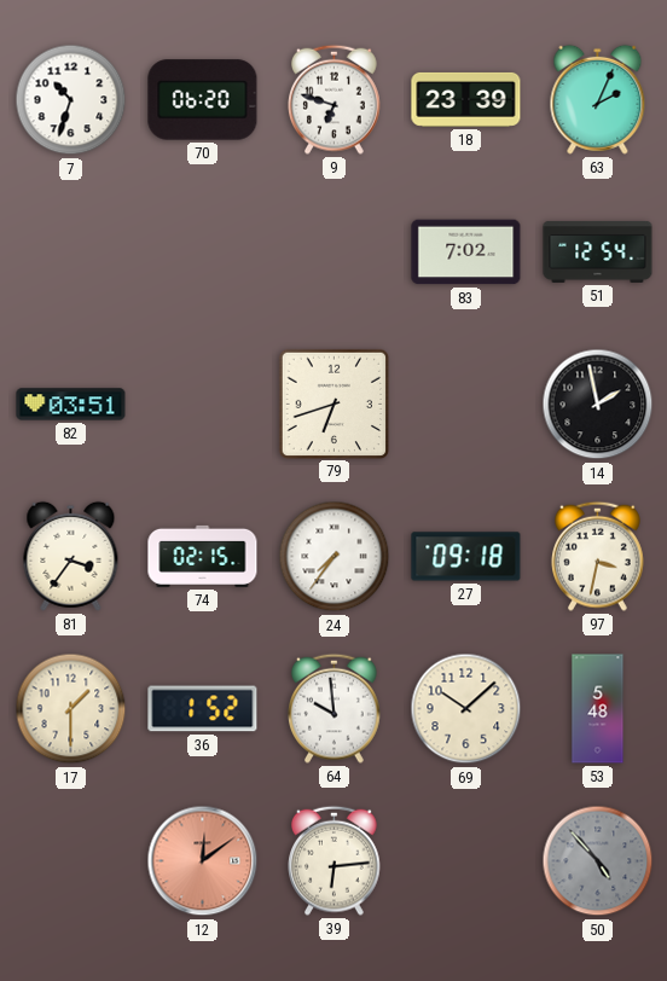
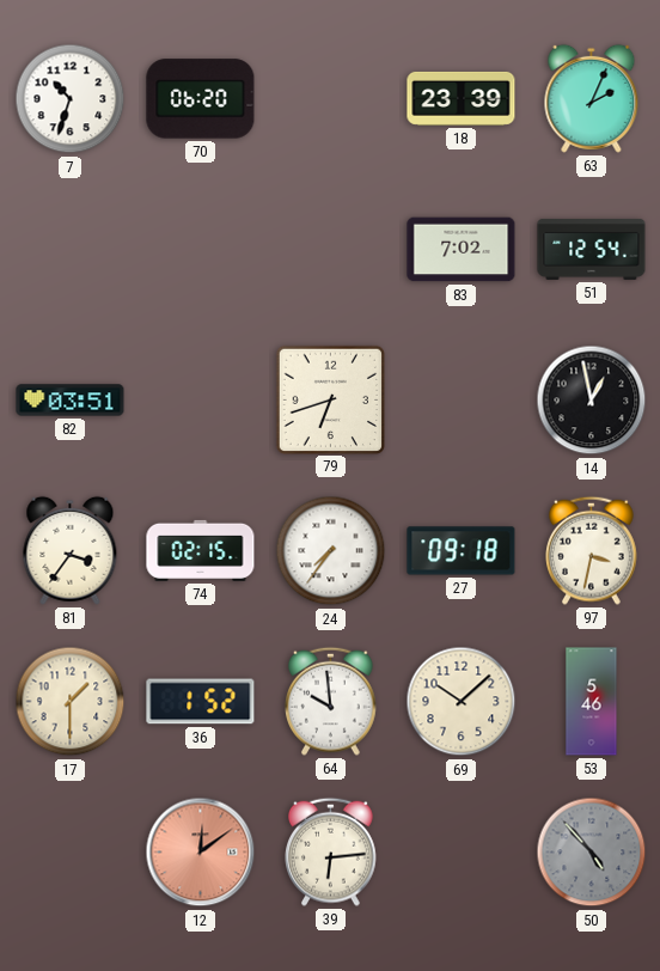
9: 6:48 -> none
14: 1:58 -> 12:58
53: 5:48 -> 5:46
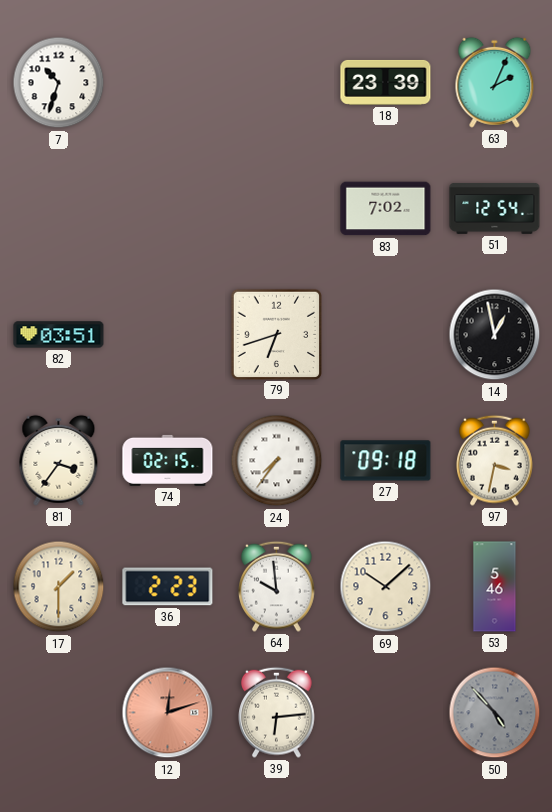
70: 06:20 -> none
36: 1:52 -> 2:23
12: 12:09 -> 12:12
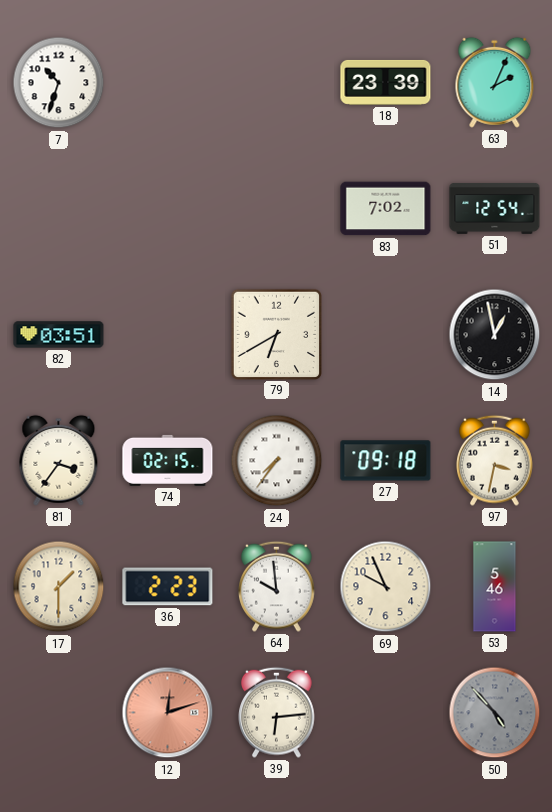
79: 6:42 -> 6:40
69: 10:08 -> 9:56
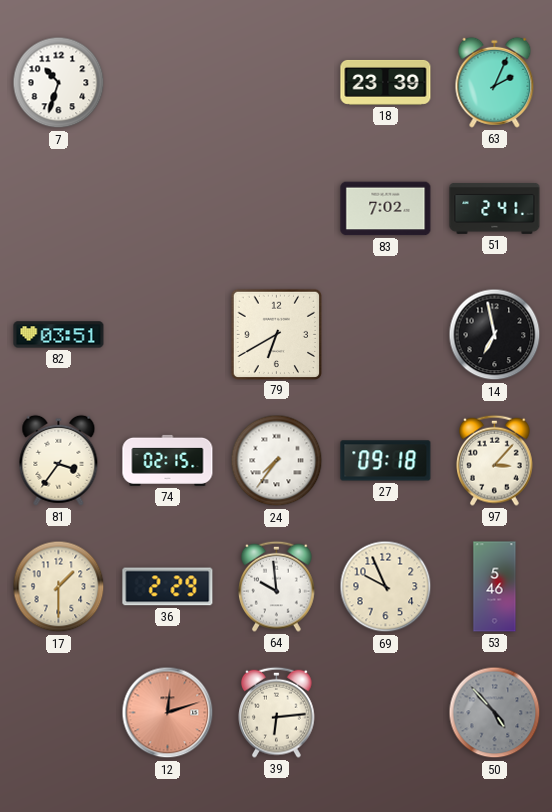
51: 12:54 -> 2:41
14: 12:58 -> 6:58
97: 3:32 -> 3:07
36: 2:23 -> 2:29
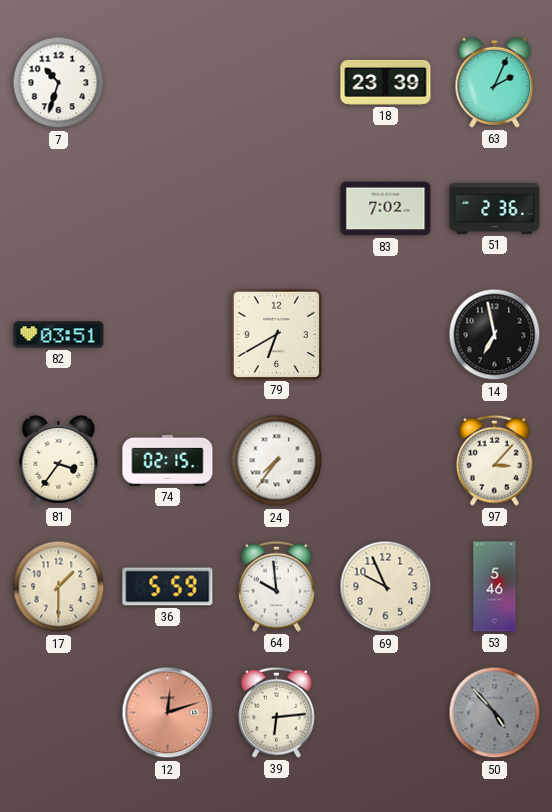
51: 2:41 -> 2:36
27: 09:18 -> none
36: 2:29 -> 5:59
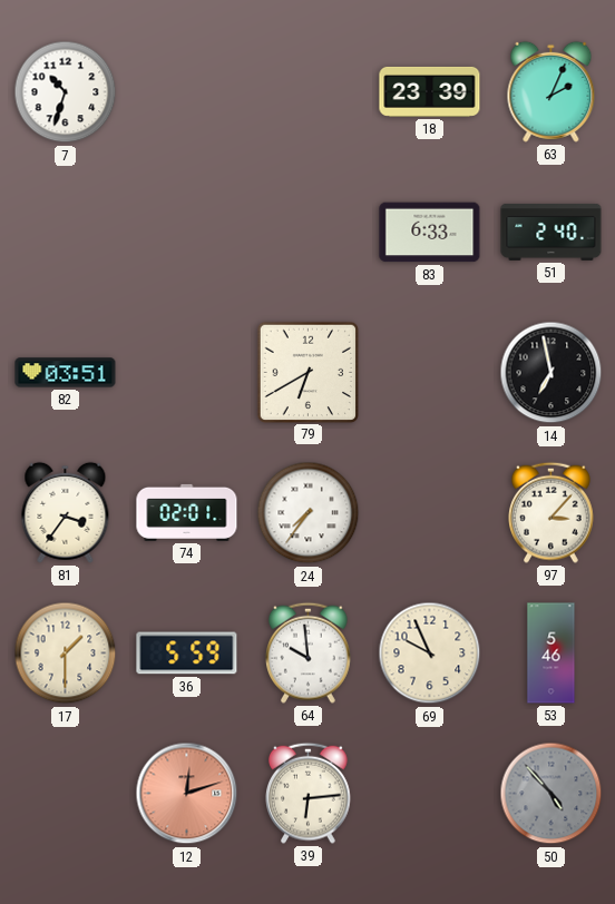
83: 7:02 -> 6:33
51: 2:36 -> 2:40
74: 02:15 -> 02:01
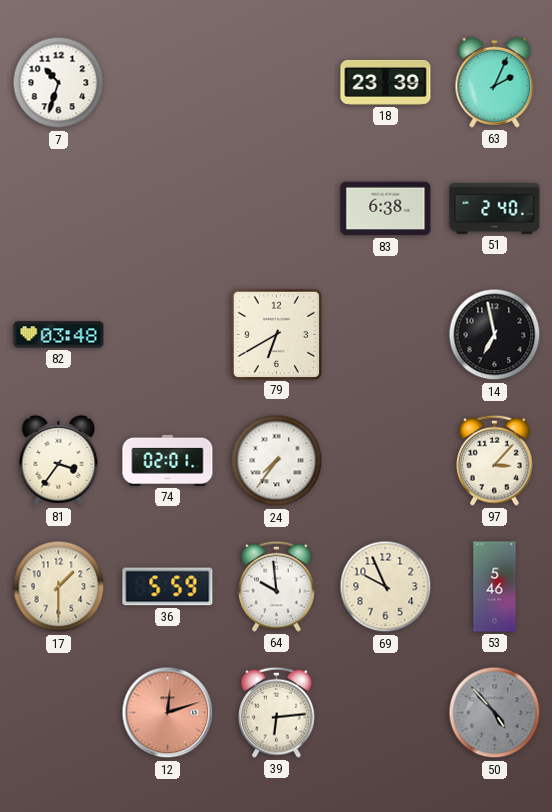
83: 6:33 -> 6:38
82: 03:51 -> 03:48
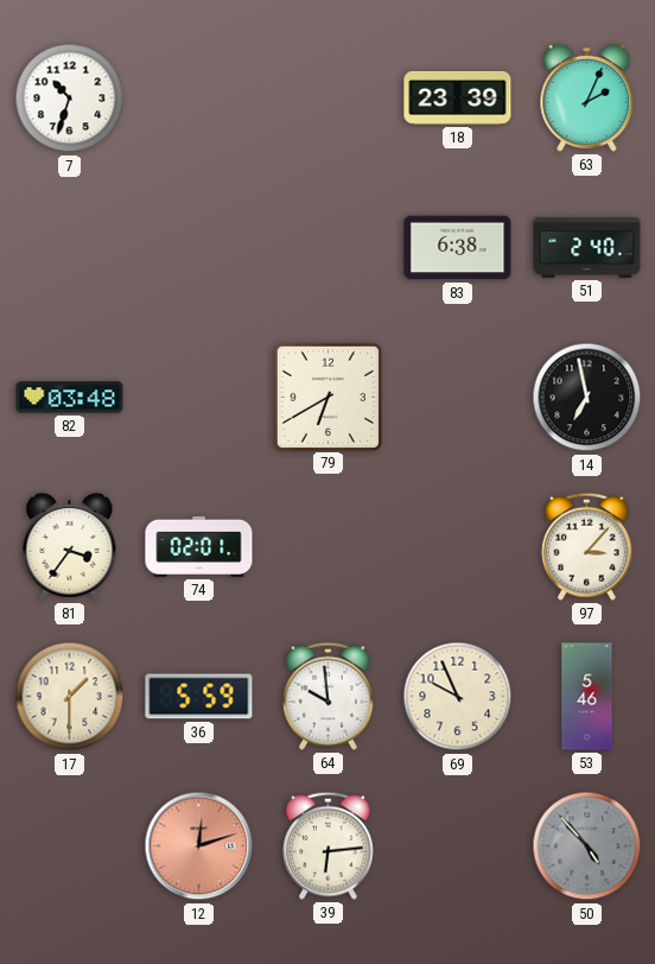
24: 7:36 -> none
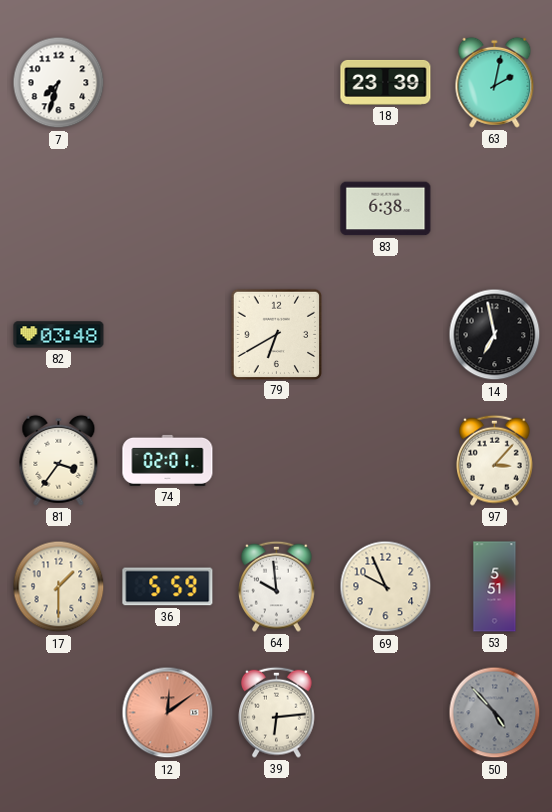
7: 10:33 -> 7:33
63: 2:04 -> 2:02
51: 2:40 -> none
53: 5:46 -> 5:51
12: 12:12 -> 12:09
